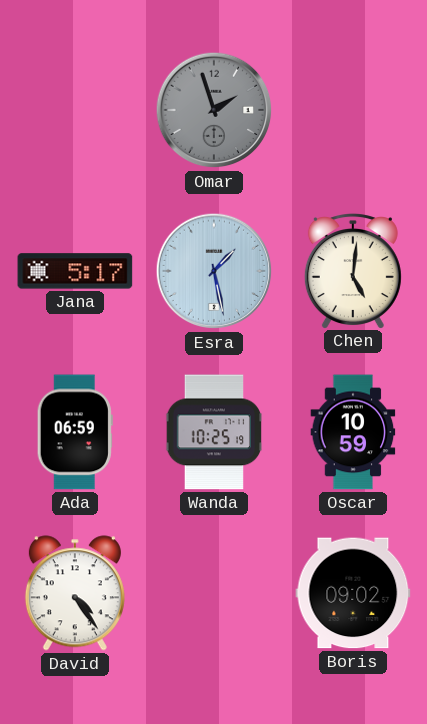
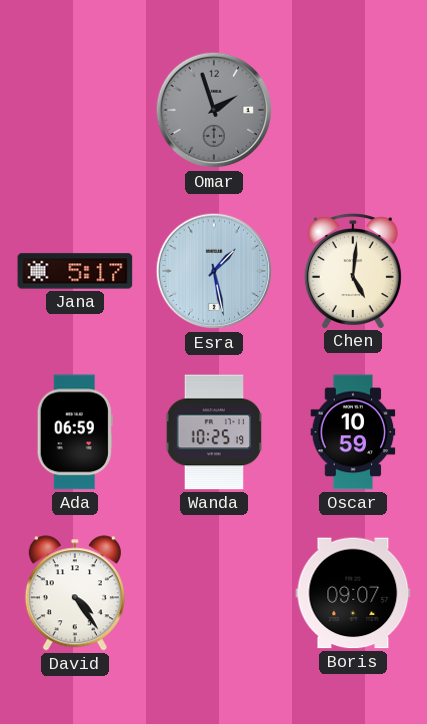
Boris: 09:02 -> 09:07
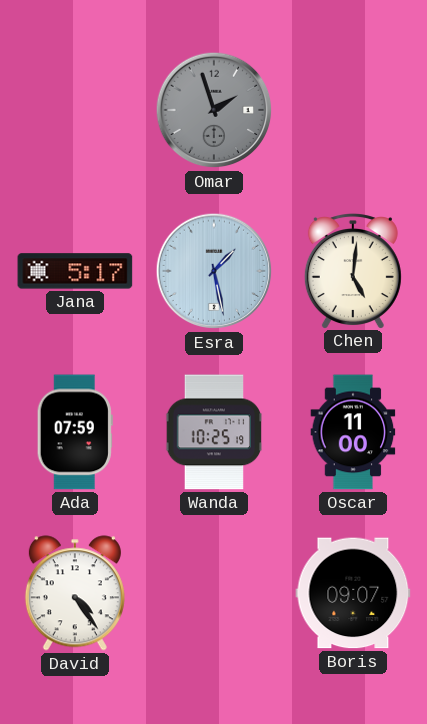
Ada: 06:59 -> 07:59
Oscar: 10:59 -> 11:00
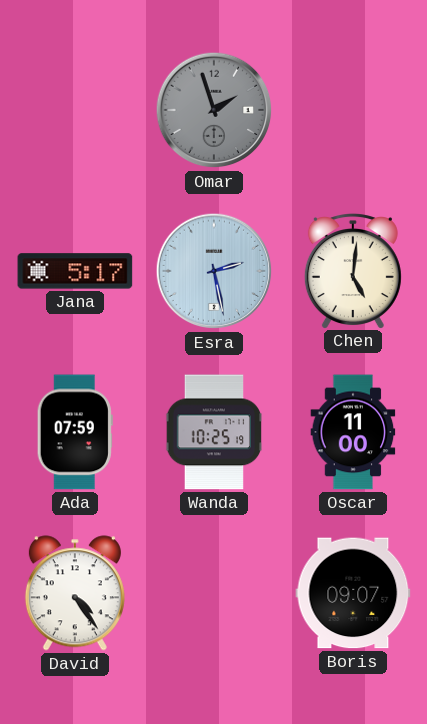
Esra: 1:28 -> 2:28
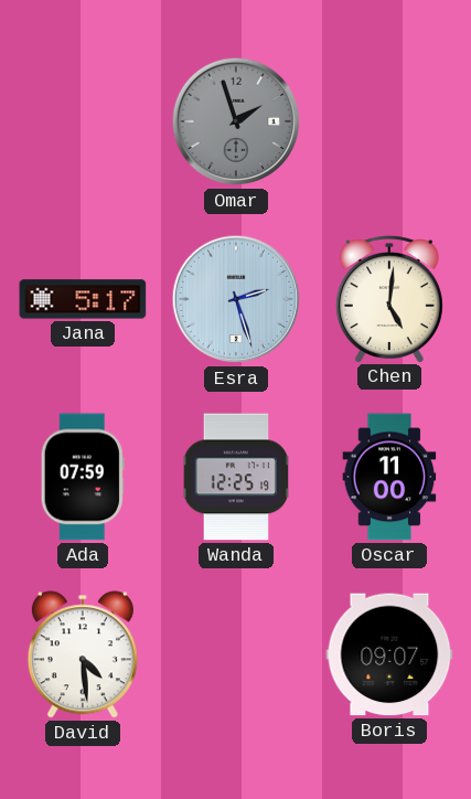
Esra: 2:28 -> 2:27
Wanda: 10:25 -> 12:25
David: 4:24 -> 4:29
